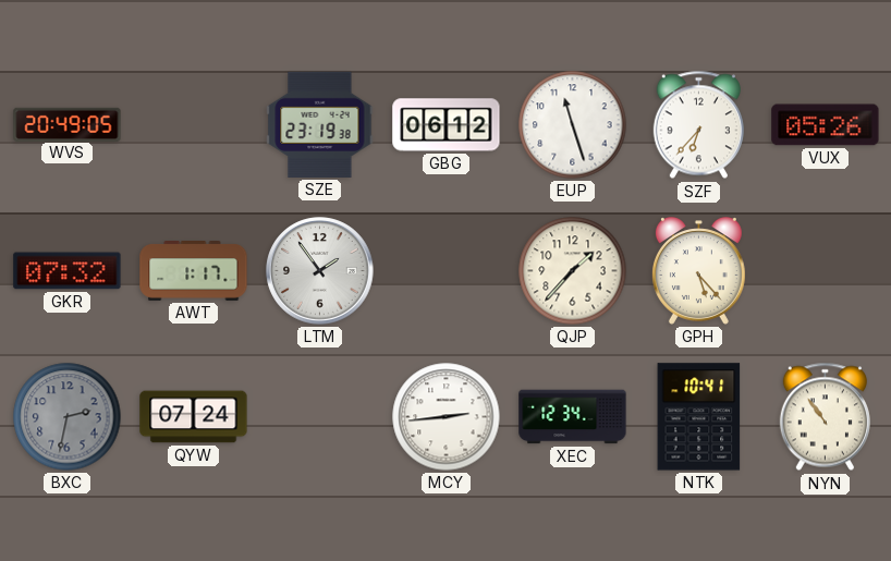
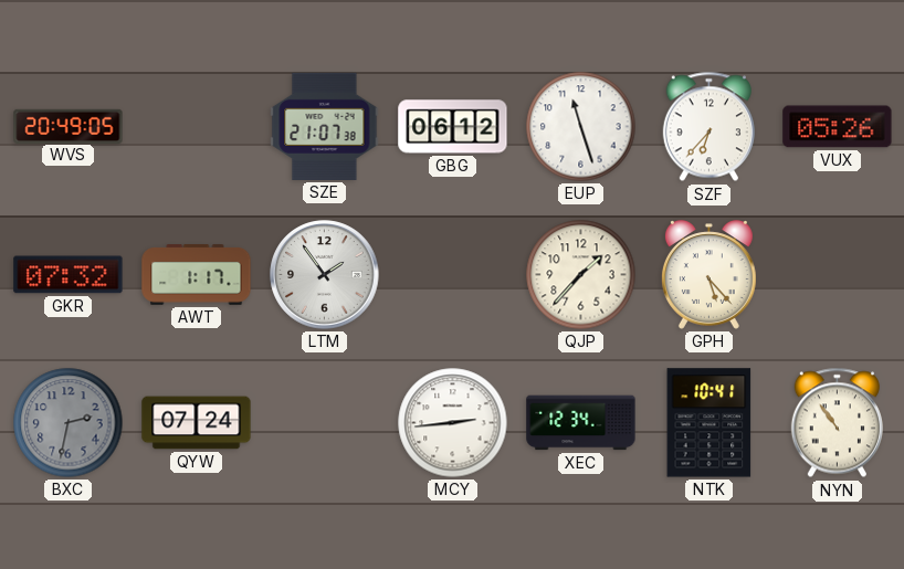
SZE: 23:19 -> 21:07
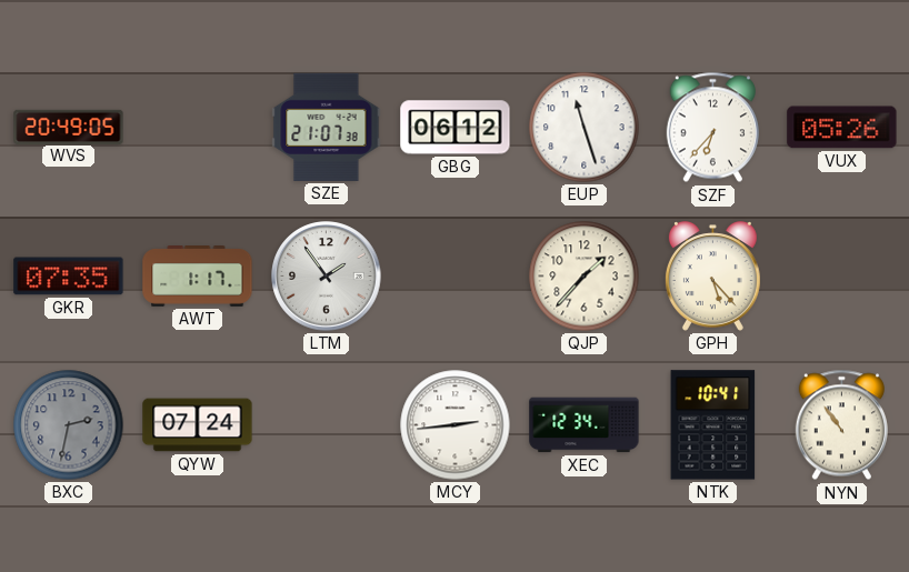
GKR: 07:32 -> 07:35
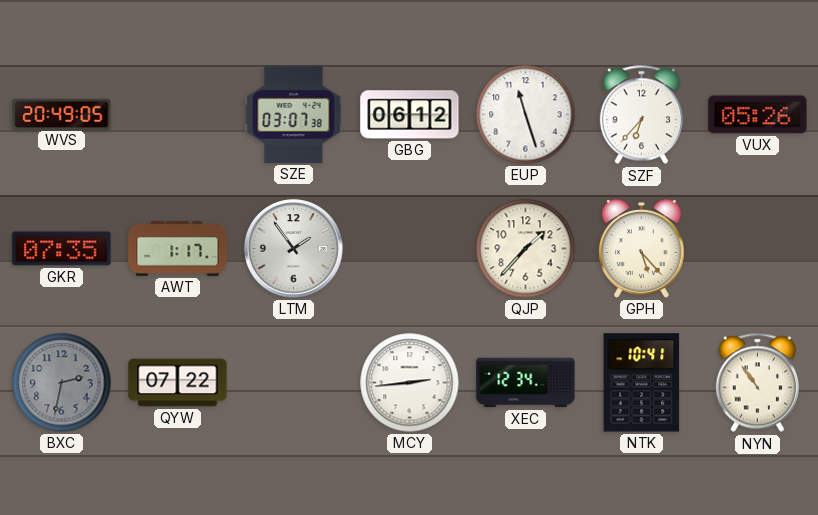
SZE: 21:07 -> 03:07
QYW: 07:24 -> 07:22
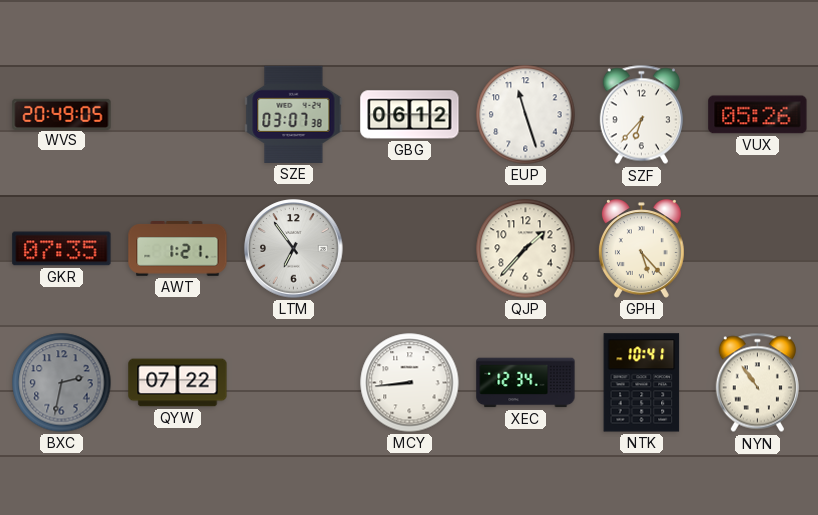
AWT: 1:17 -> 1:21
LTM: 1:54 -> 6:54
MCY: 2:44 -> 8:44
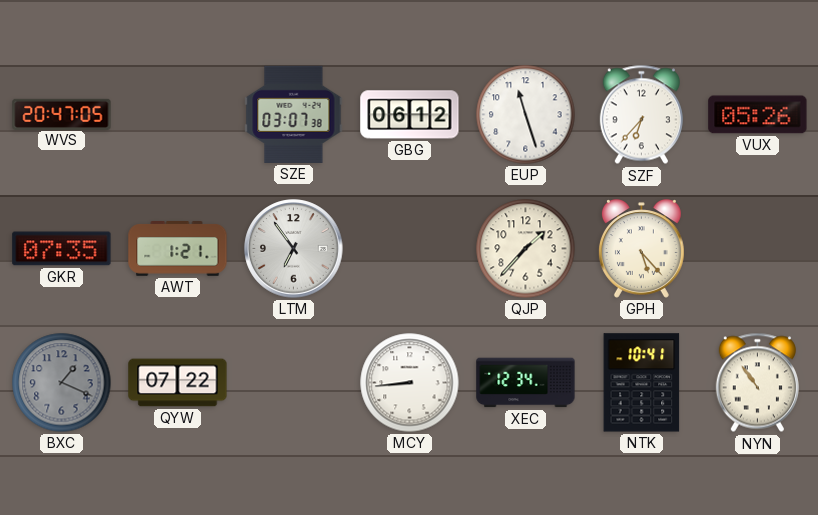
WVS: 20:49 -> 20:47
BXC: 2:32 -> 1:19
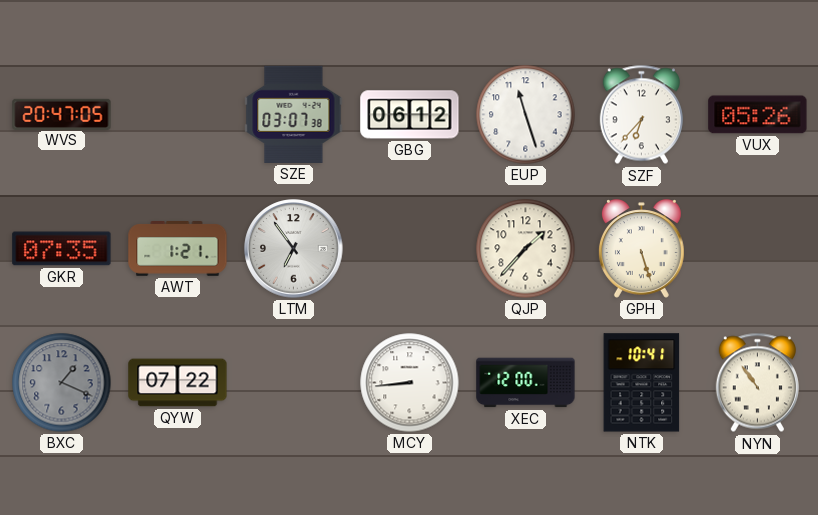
GPH: 5:23 -> 5:27
XEC: 12:34 -> 12:00
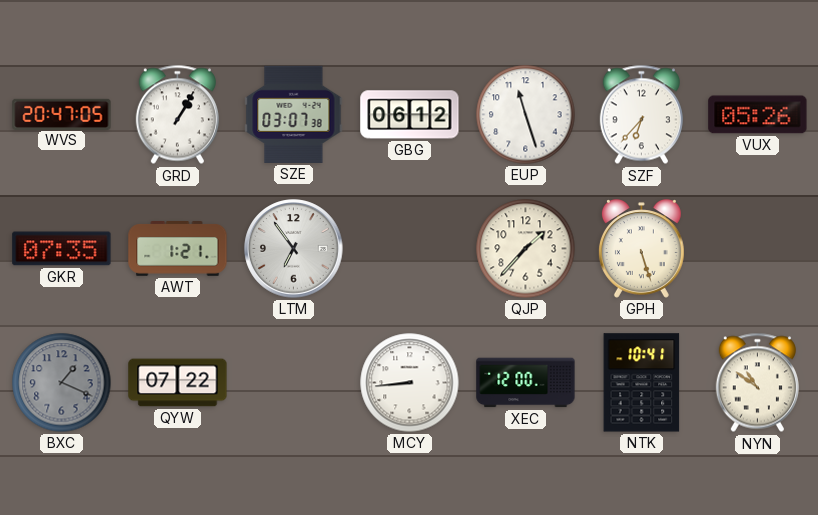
GRD: none -> 1:05
NYN: 10:54 -> 10:51
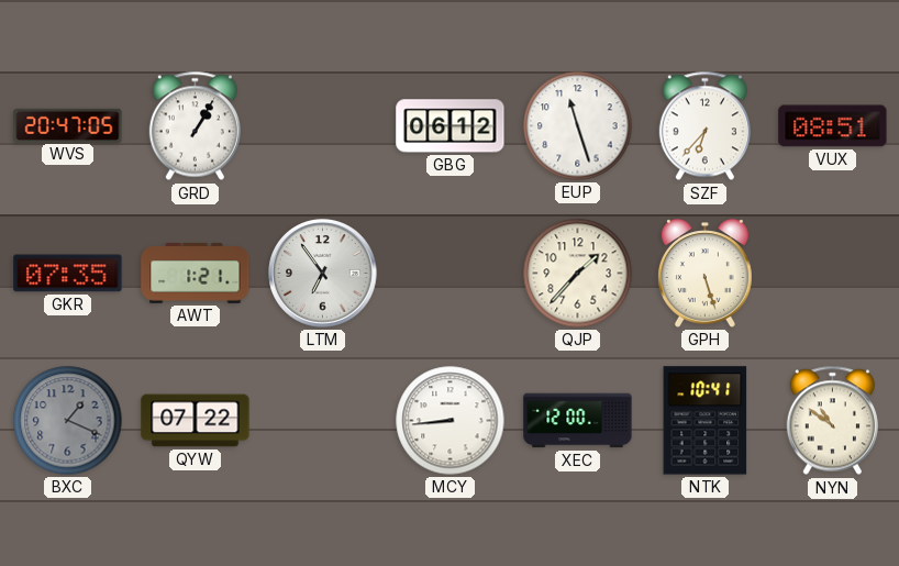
SZE: 03:07 -> none
VUX: 05:26 -> 08:51
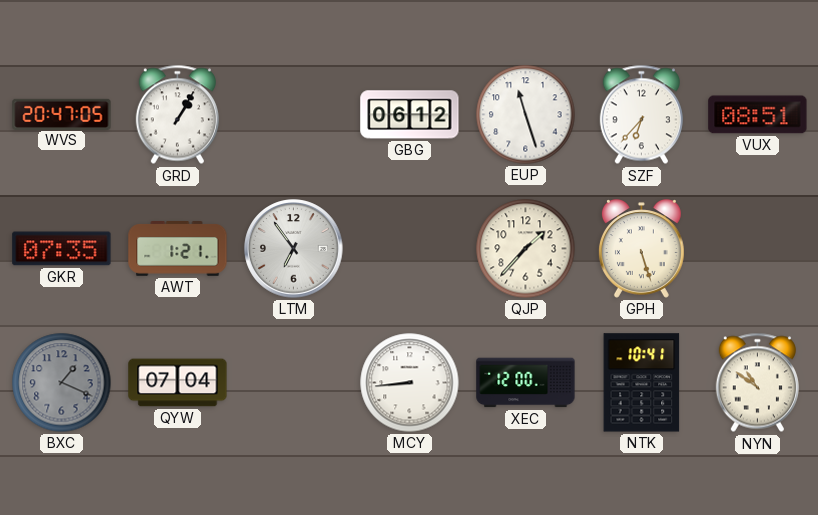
QYW: 07:22 -> 07:04
